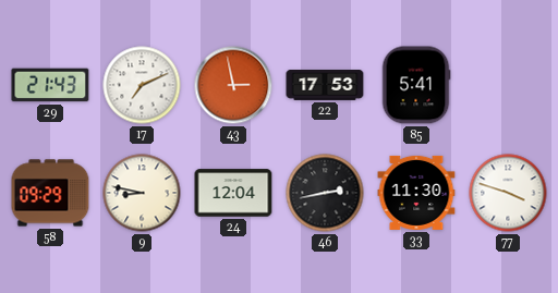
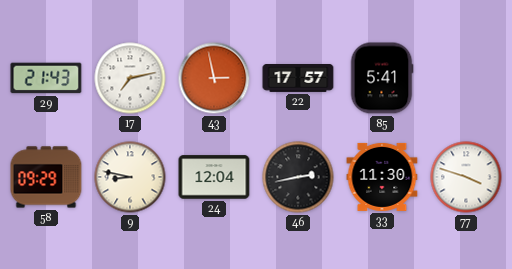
17: 7:11 -> 7:13
22: 17:53 -> 17:57
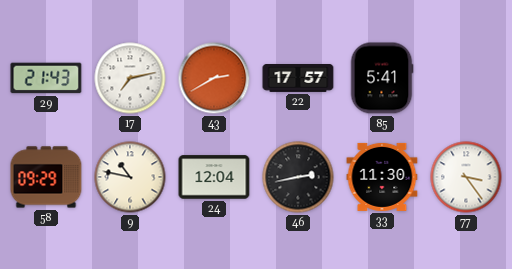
43: 2:58 -> 2:40
9: 8:47 -> 10:47
77: 3:48 -> 3:24
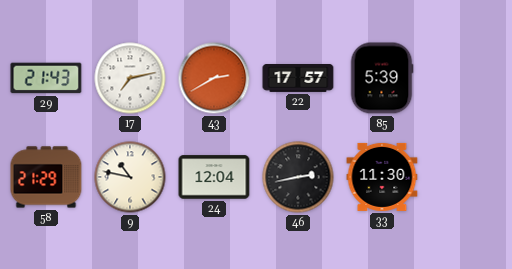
85: 5:41 -> 5:39
58: 09:29 -> 21:29
77: 3:24 -> none
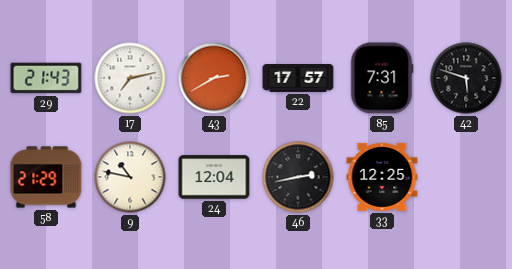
85: 5:39 -> 7:31
42: none -> 5:48
33: 11:30 -> 12:25
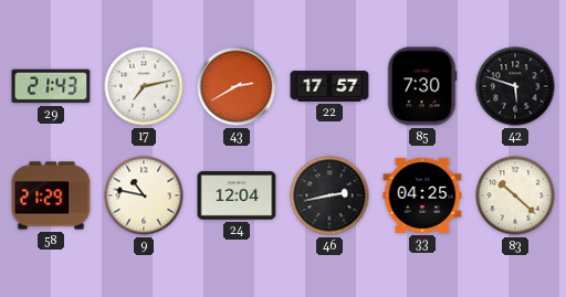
85: 7:31 -> 7:30
33: 12:25 -> 04:25
83: none -> 10:22
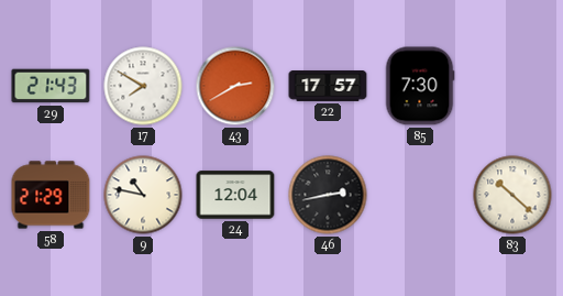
17: 7:13 -> 7:50
42: 5:48 -> none
33: 04:25 -> none
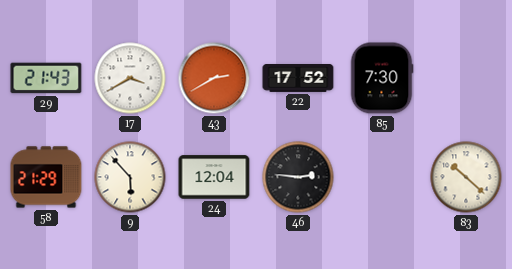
17: 7:50 -> 3:40
22: 17:57 -> 17:52
9: 10:47 -> 5:53
46: 2:43 -> 2:46
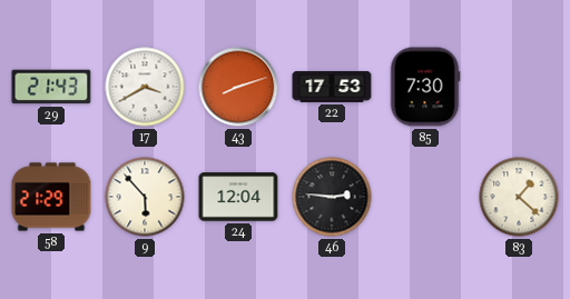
43: 2:40 -> 8:12
22: 17:52 -> 17:53
83: 10:22 -> 1:22
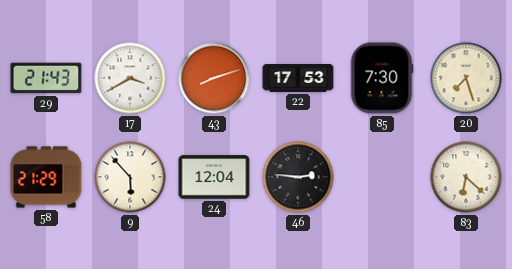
20: none -> 7:27
83: 1:22 -> 6:22
